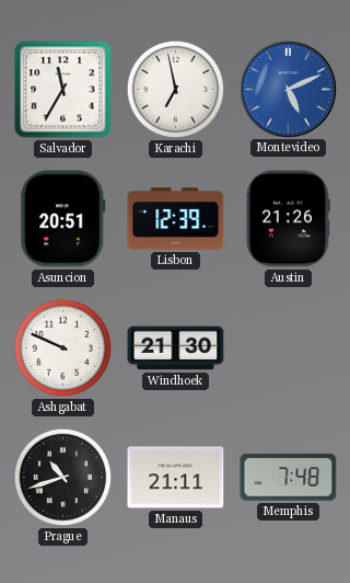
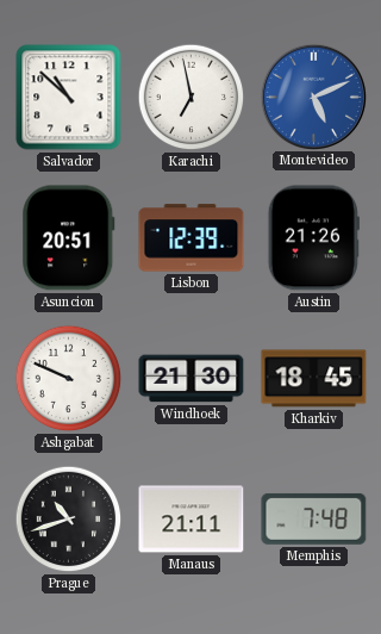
Salvador: 11:35 -> 10:52
Kharkiv: none -> 18:45
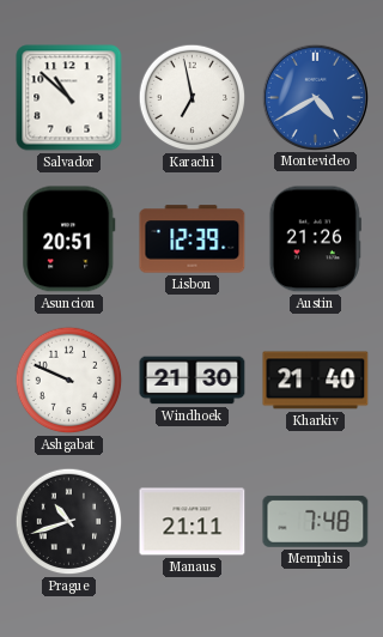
Montevideo: 5:11 -> 4:40
Kharkiv: 18:45 -> 21:40
